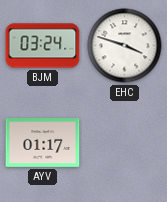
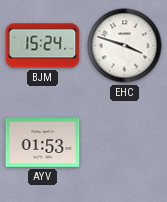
BJM: 03:24 -> 15:24
AYV: 01:17 -> 01:53
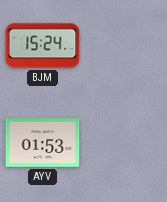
EHC: 3:48 -> none
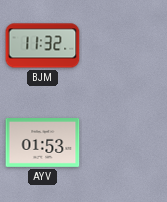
BJM: 15:24 -> 11:32
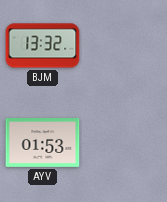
BJM: 11:32 -> 13:32
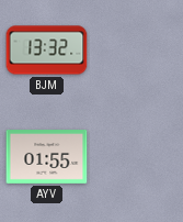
AYV: 01:53 -> 01:55
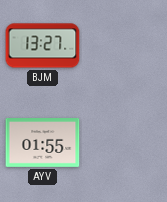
BJM: 13:32 -> 13:27
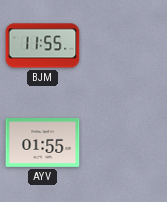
BJM: 13:27 -> 11:55
